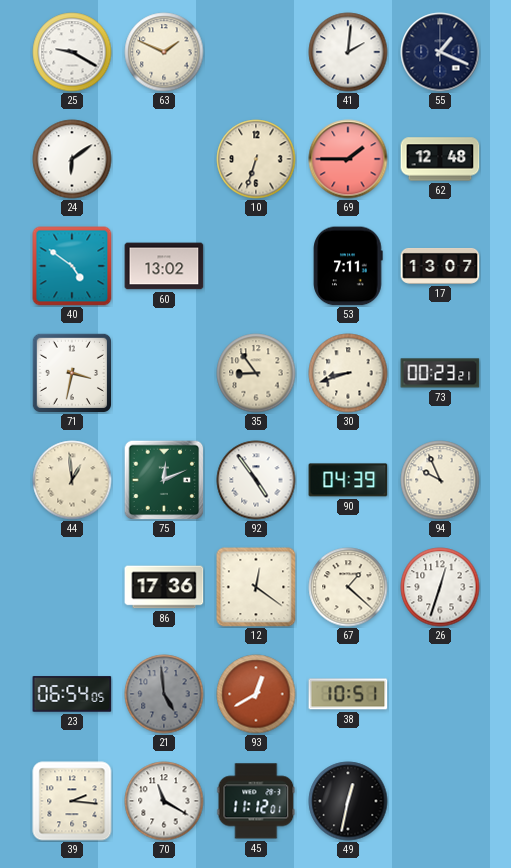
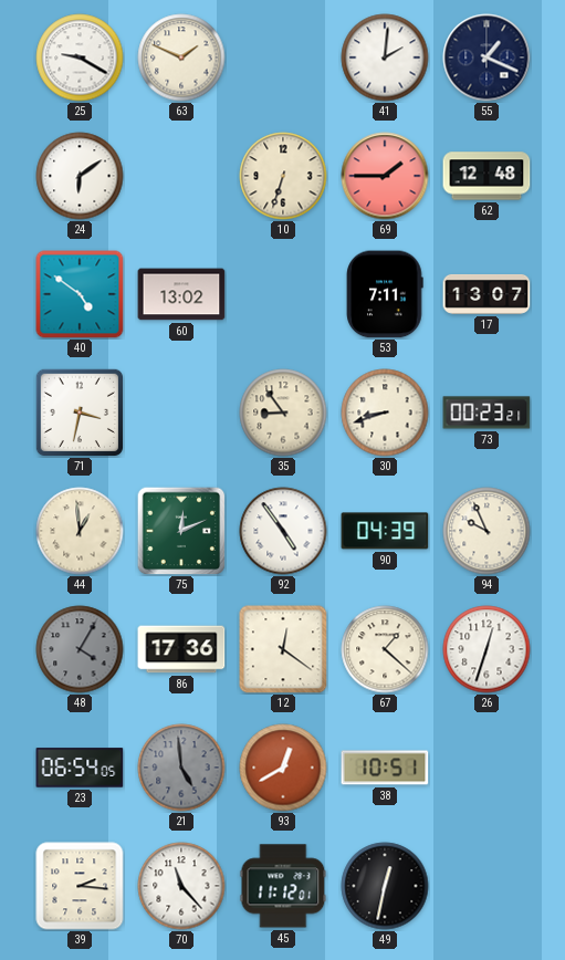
48: none -> 4:05
70: 11:20 -> 11:23
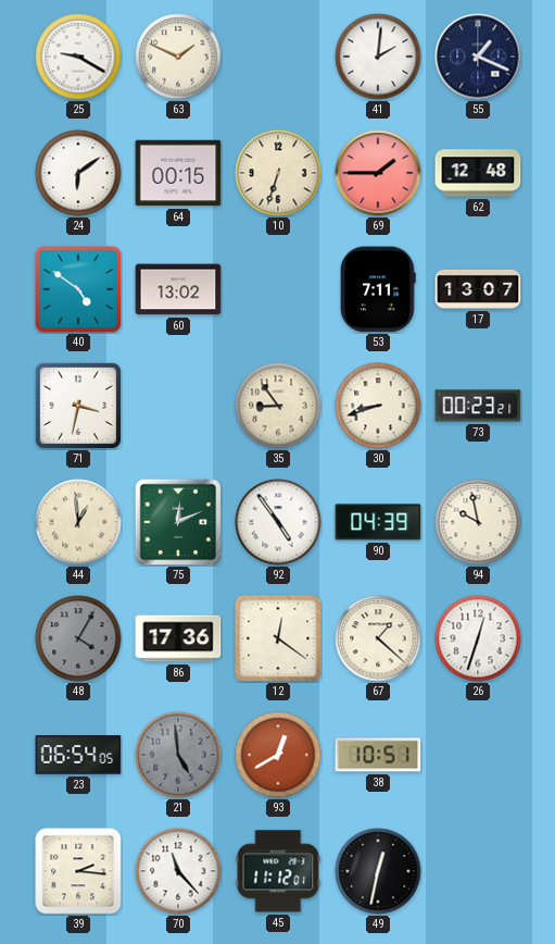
64: none -> 00:15
94: 9:56 -> 9:58
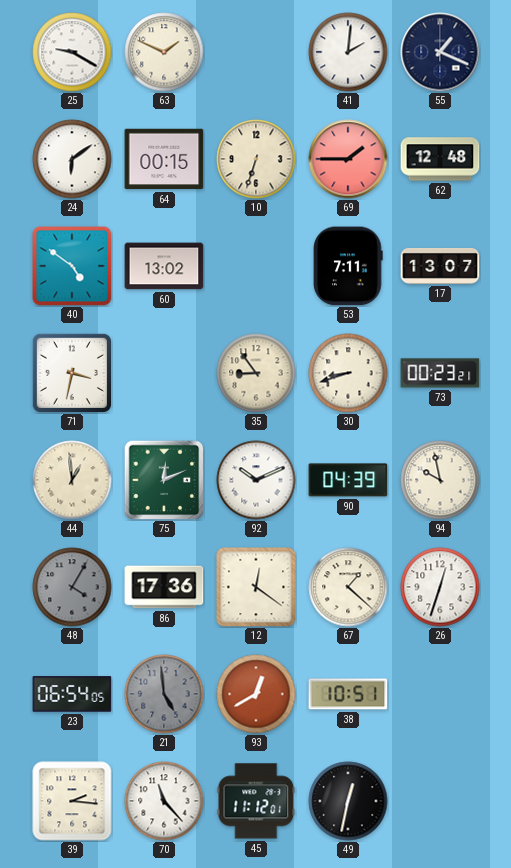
92: 4:54 -> 10:11
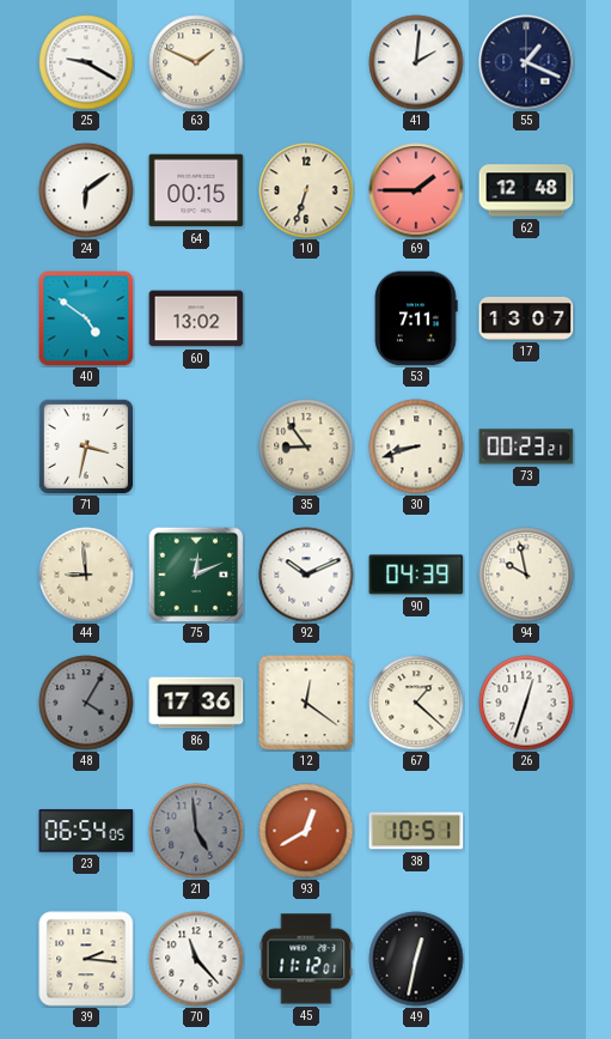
44: 12:59 -> 8:59
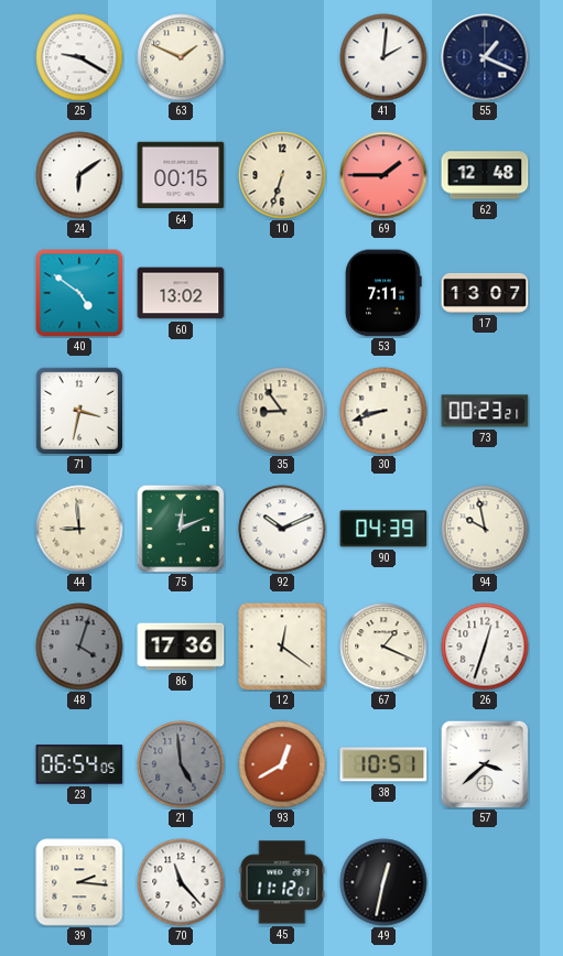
48: 4:05 -> 4:03
67: 1:22 -> 1:19
57: none -> 3:38
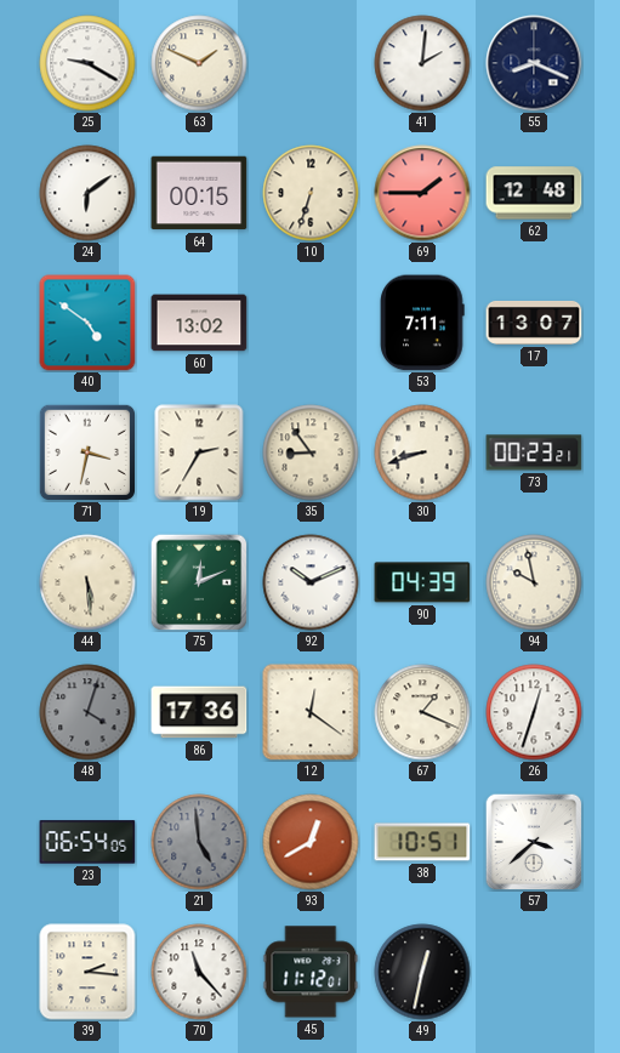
55: 1:19 -> 8:19
19: none -> 2:35
44: 8:59 -> 5:29
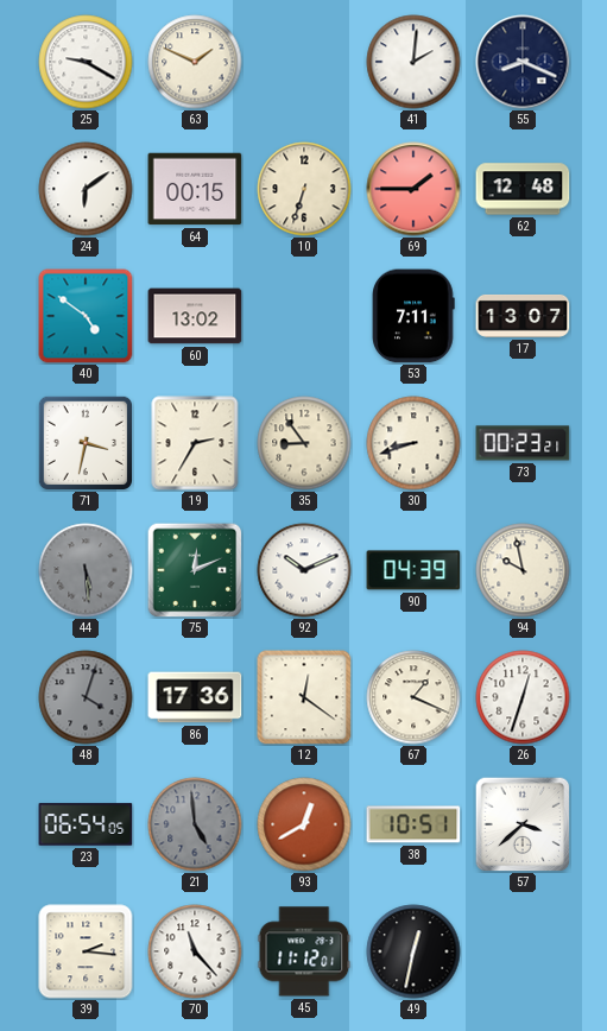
44 dial: cream -> grey
